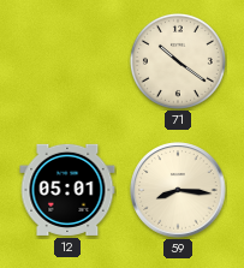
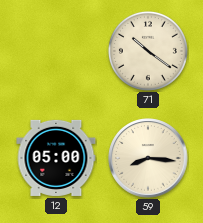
12: 05:01 -> 05:00
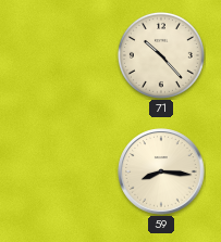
71: 10:21 -> 10:23
12: 05:00 -> none
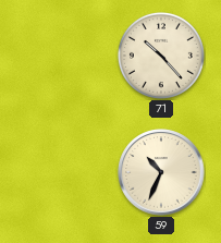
59: 8:16 -> 10:34
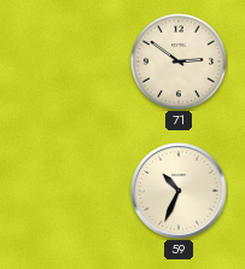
71: 10:23 -> 2:51
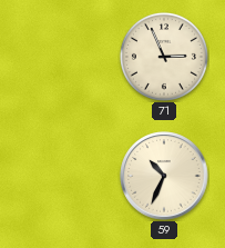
71: 2:51 -> 2:56
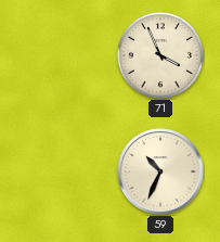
71: 2:56 -> 3:56
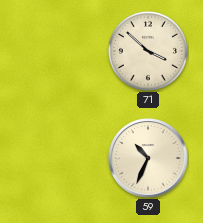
71: 3:56 -> 3:52
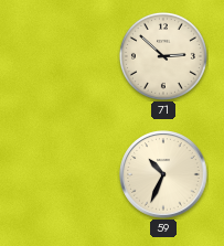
71: 3:52 -> 2:52
